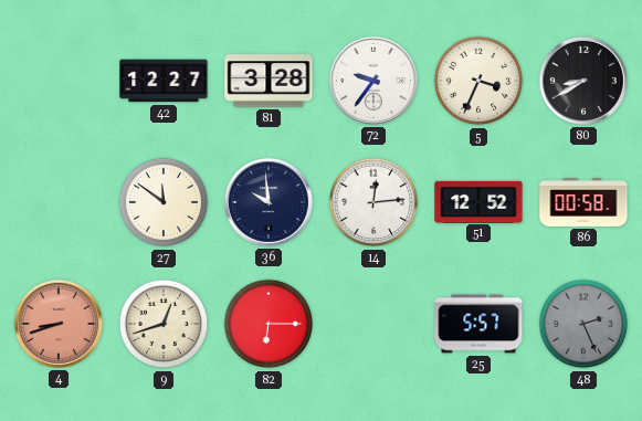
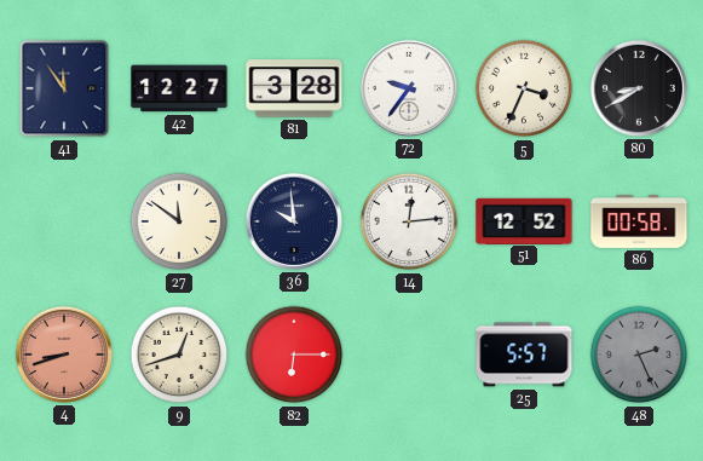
41: none -> 11:54
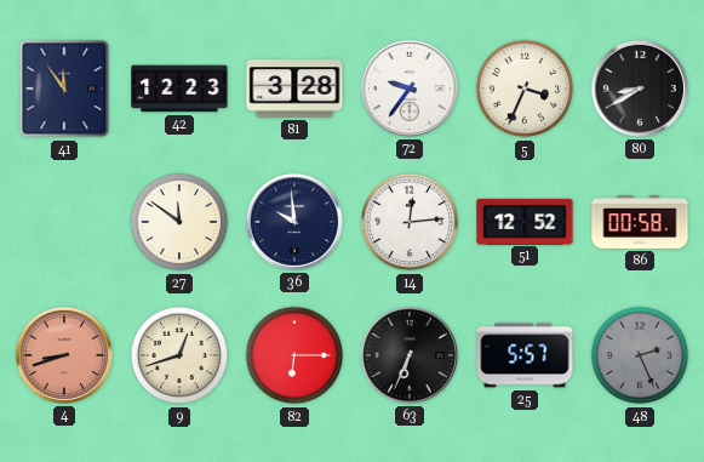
42: 12:27 -> 12:23
63: none -> 6:34
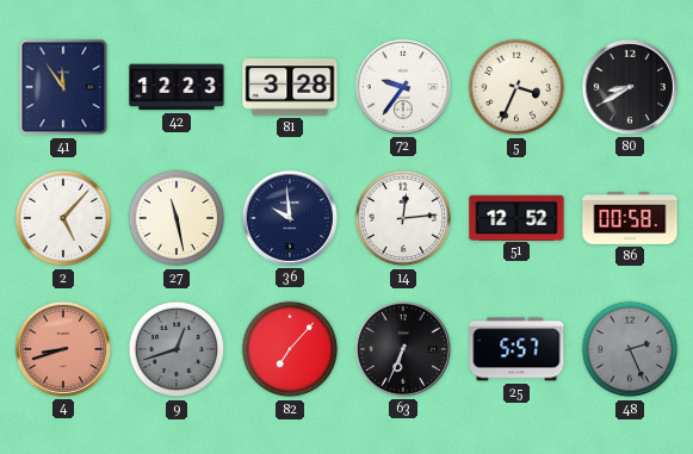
2: none -> 5:07
27: 11:51 -> 11:28
9 dial: cream -> grey
82: 6:15 -> 7:07
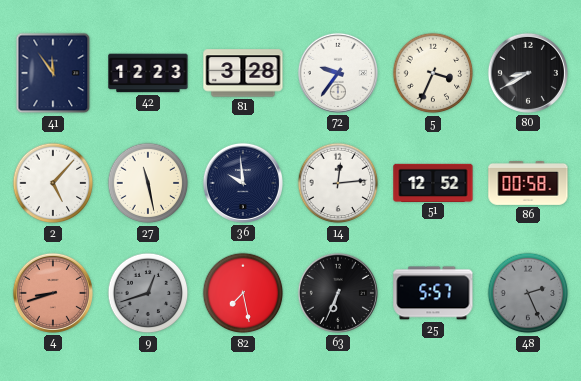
82: 7:07 -> 7:28
